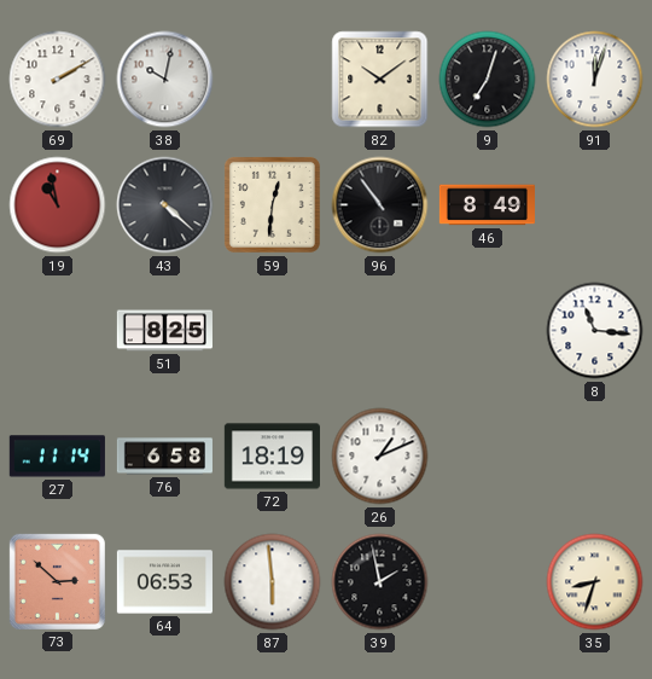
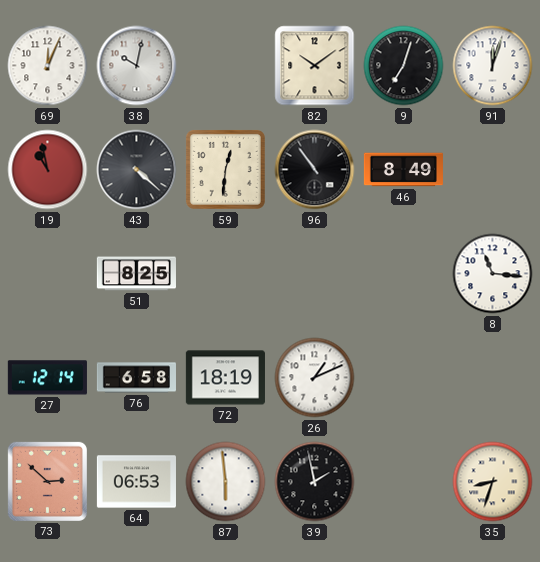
69: 2:10 -> 12:04
27: 11:14 -> 12:14
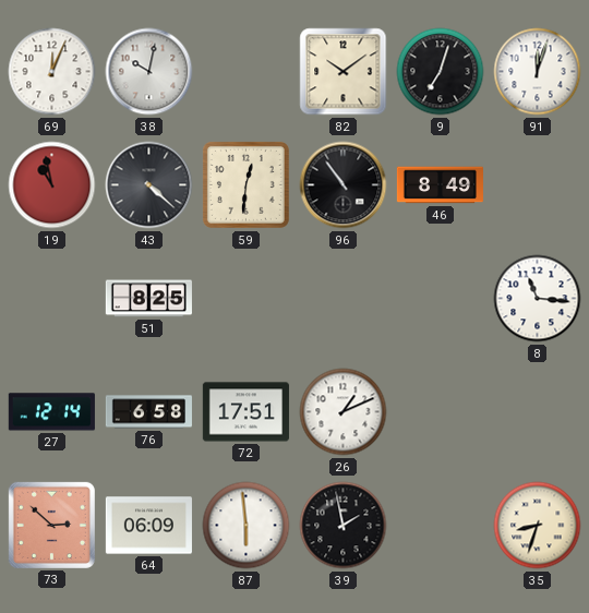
72: 18:19 -> 17:51
64: 06:53 -> 06:09
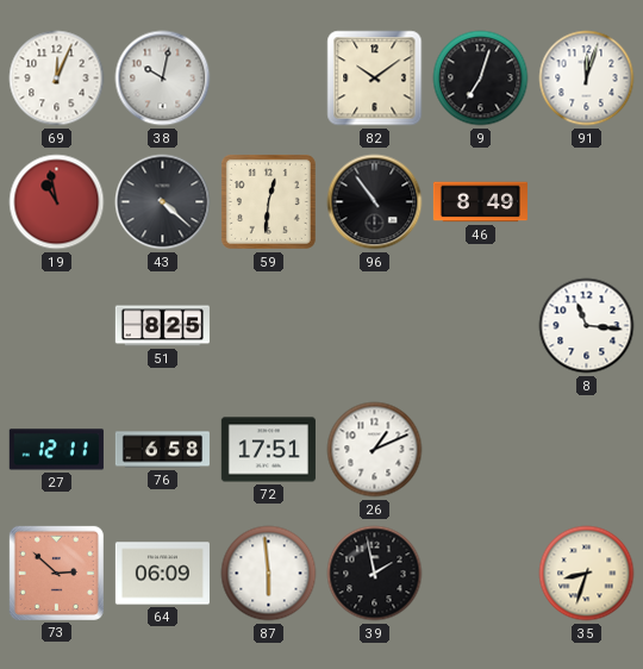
27: 12:14 -> 12:11
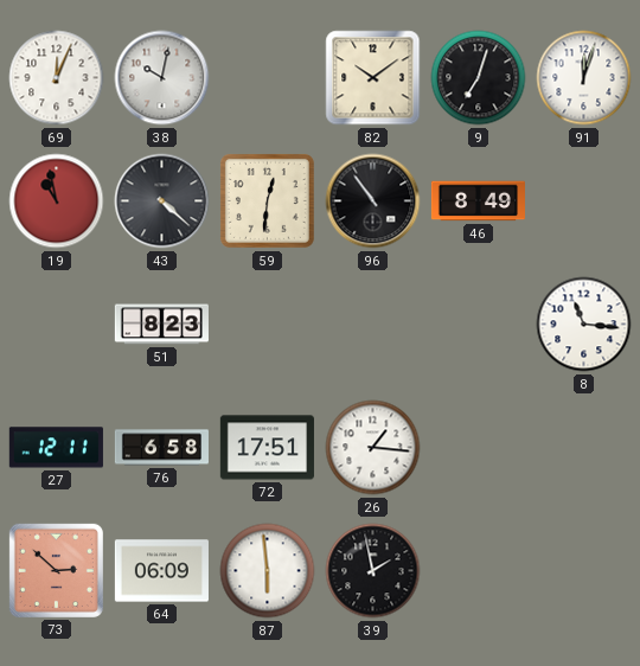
51: 8:25 -> 8:23
26: 1:11 -> 1:16
35: 8:33 -> none
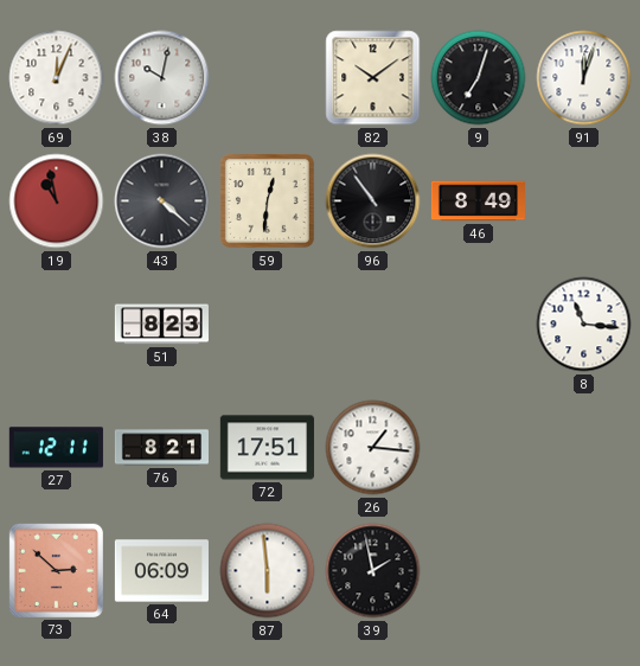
76: 6:58 -> 8:21
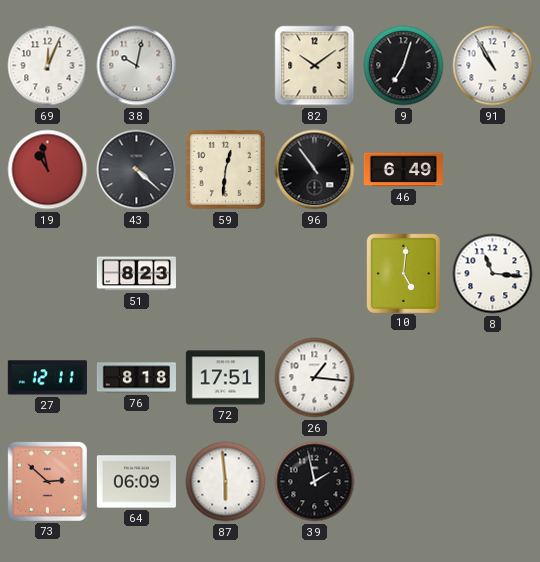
91: 12:03 -> 10:55
46: 8:49 -> 6:49
10: none -> 5:01
76: 8:21 -> 8:18
